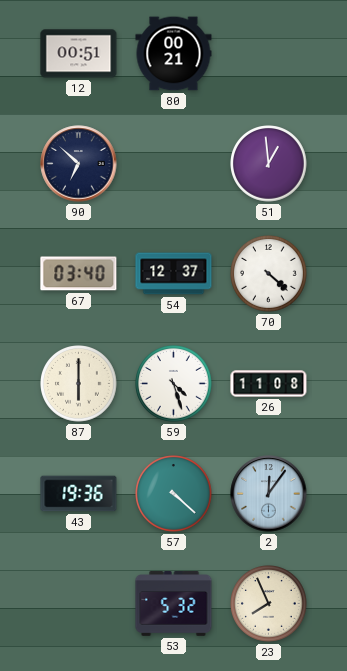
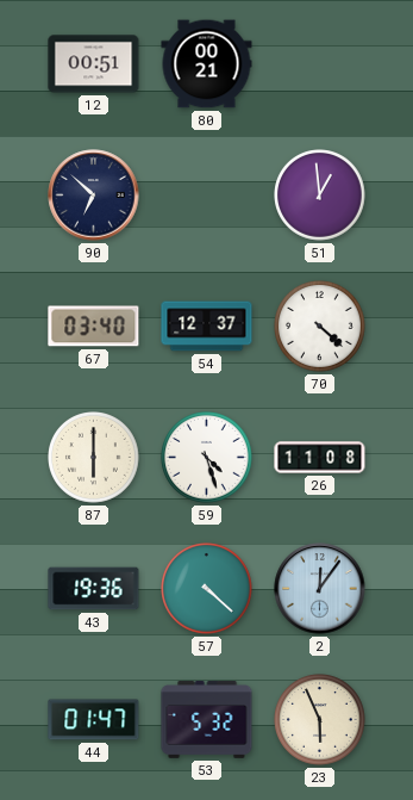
44: none -> 01:47
23: 7:56 -> 5:56
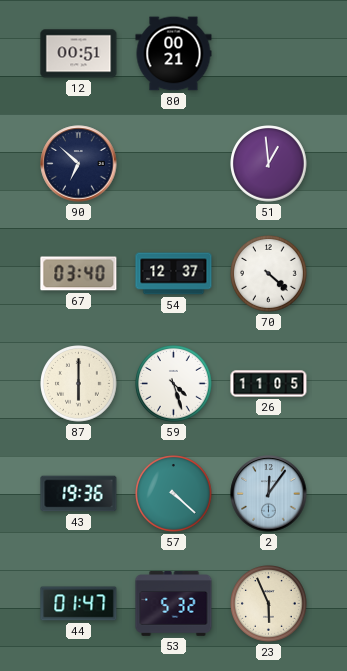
26: 11:08 -> 11:05
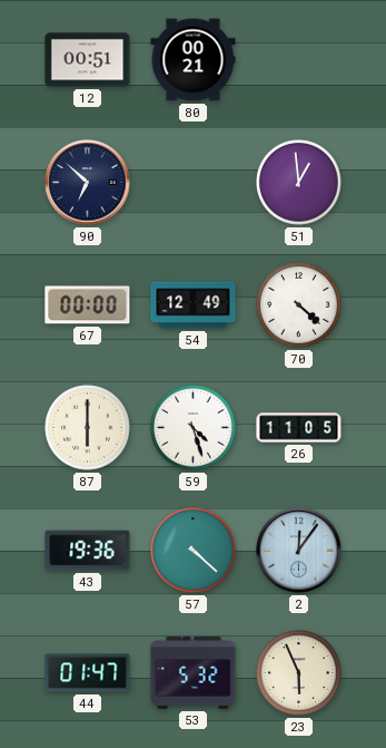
67: 03:40 -> 00:00
54: 12:37 -> 12:49
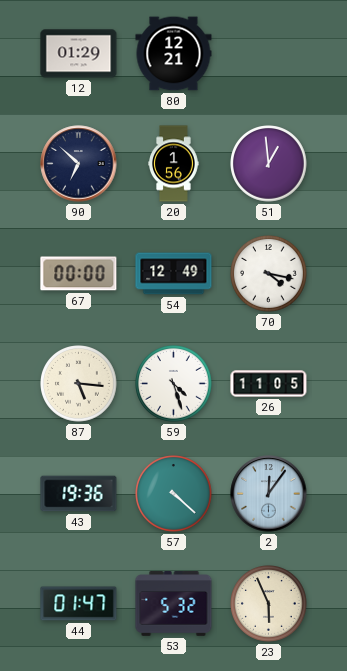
12: 00:51 -> 01:29
80: 00:21 -> 12:21
20: none -> 1:56
70: 4:22 -> 4:17
87: 6:00 -> 5:16
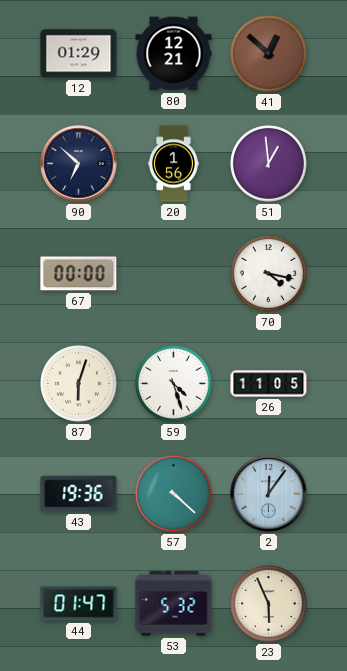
41: none -> 12:52
54: 12:49 -> none
87: 5:16 -> 6:03
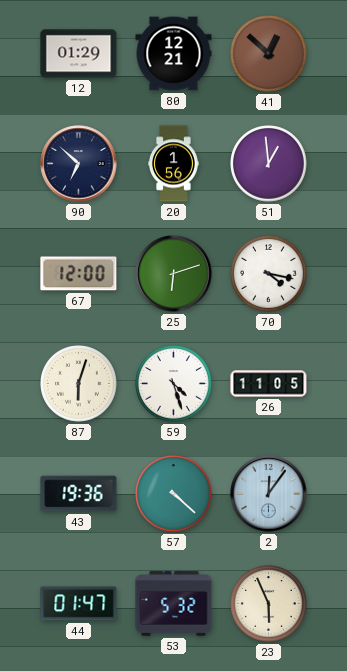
67: 00:00 -> 12:00
25: none -> 6:12
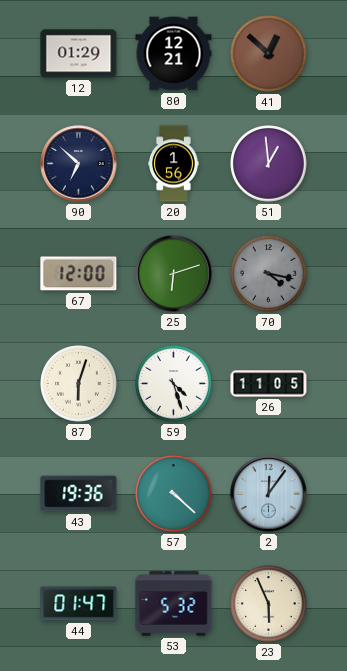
70 dial: white -> grey
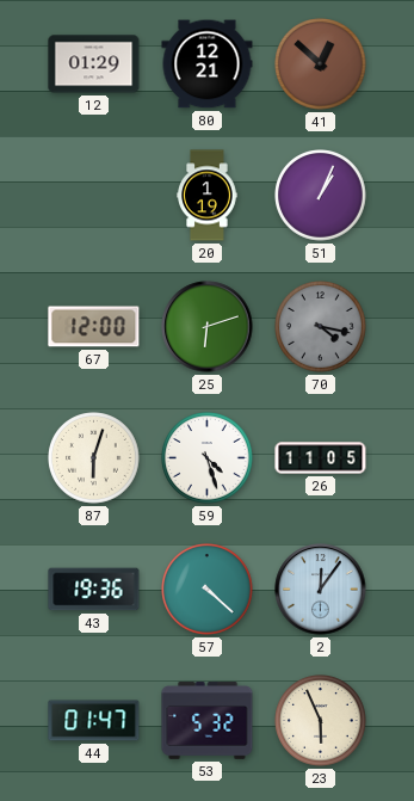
90: 6:52 -> none
20: 1:56 -> 1:19
51: 12:59 -> 1:04
